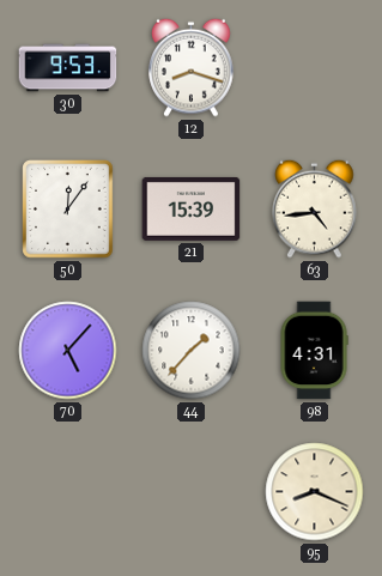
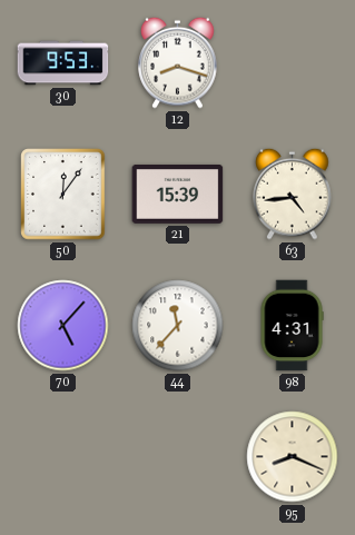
44: 1:37 -> 11:37
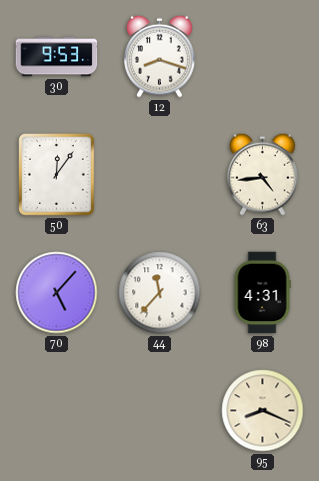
21: 15:39 -> none
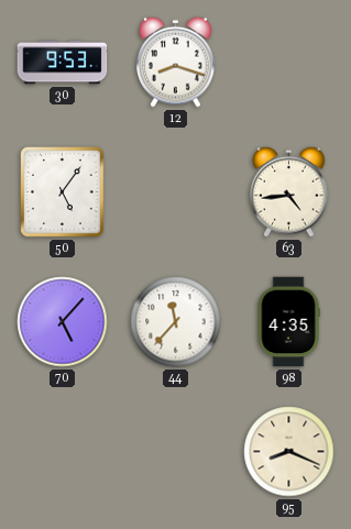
50: 12:06 -> 5:06
98: 4:31 -> 4:35
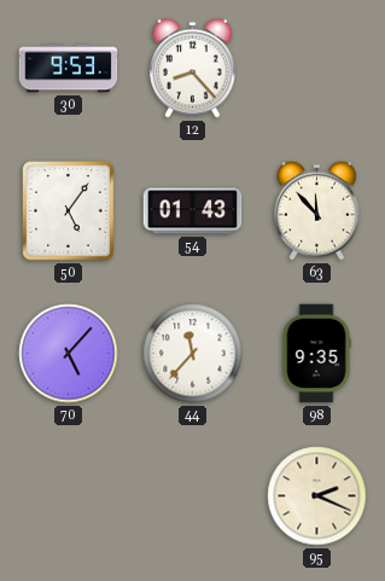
12: 8:18 -> 8:23
54: none -> 01:43
63: 4:44 -> 11:53
98: 4:35 -> 9:35
95: 8:19 -> 2:19
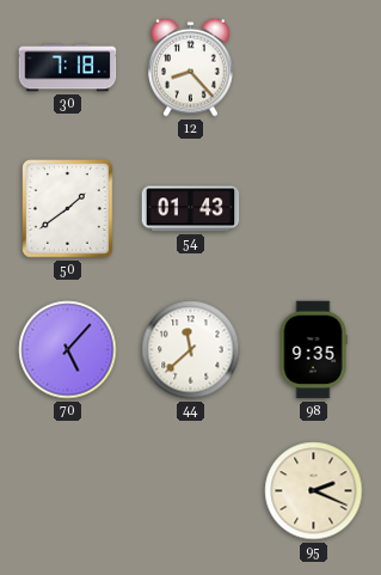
30: 9:53 -> 7:18
50: 5:06 -> 1:39
63: 11:53 -> none
44: 11:37 -> 11:38
